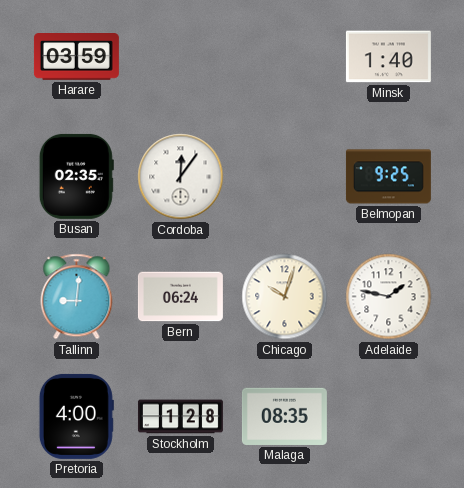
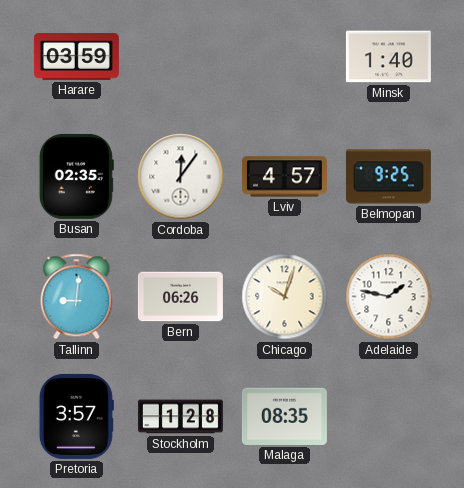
Lviv: none -> 4:57
Bern: 06:24 -> 06:26
Pretoria: 4:00 -> 3:57
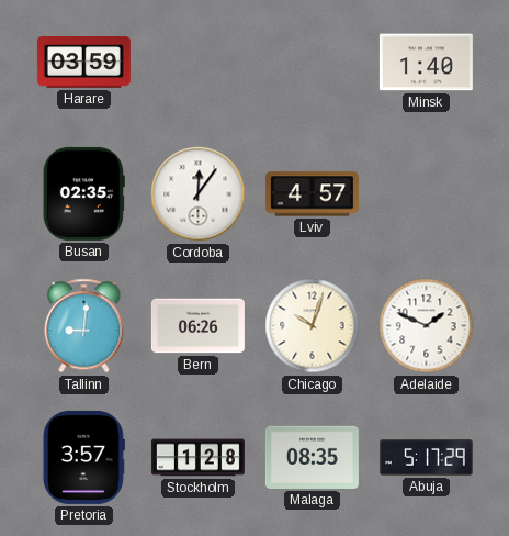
Belmopan: 9:25 -> none
Adelaide: 1:47 -> 1:49
Abuja: none -> 5:17
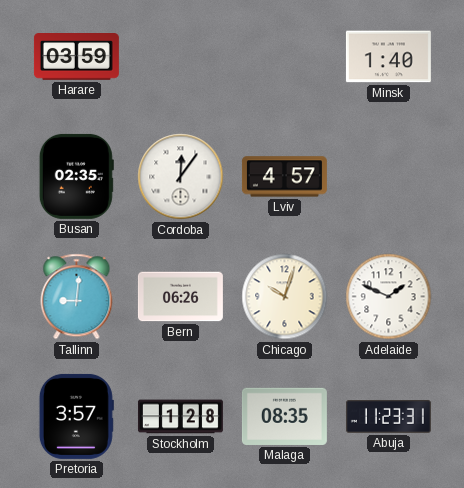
Abuja: 5:17 -> 11:23
